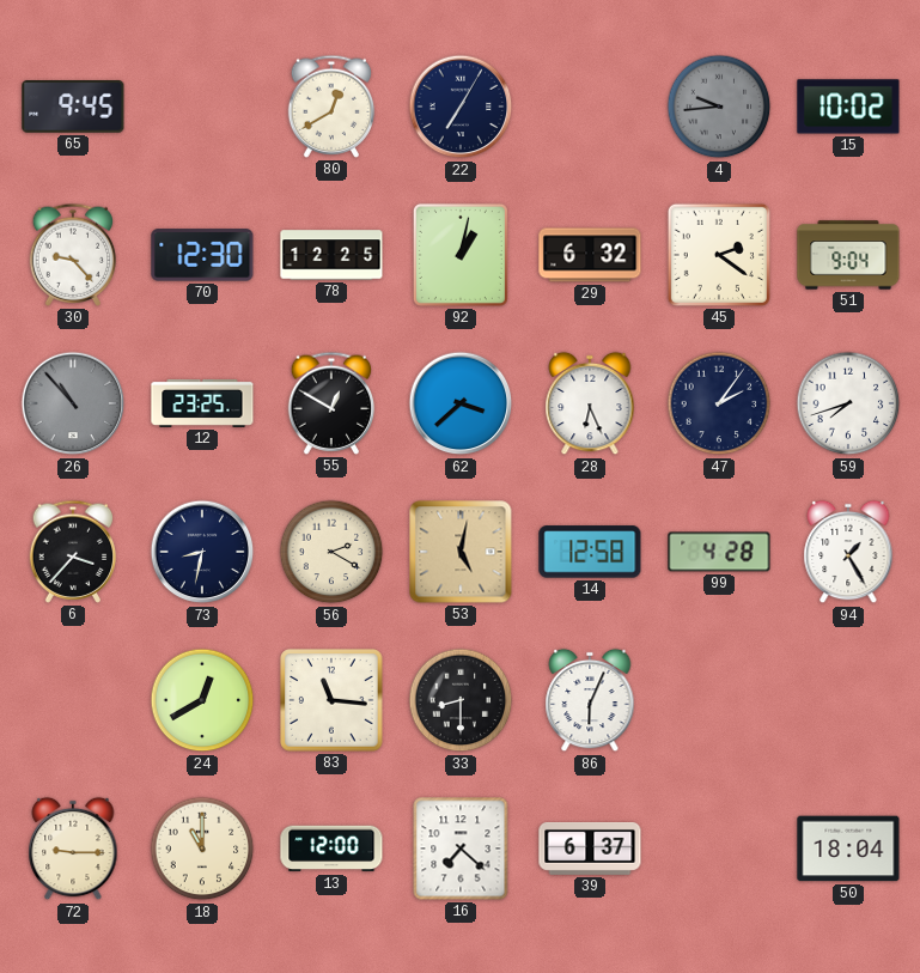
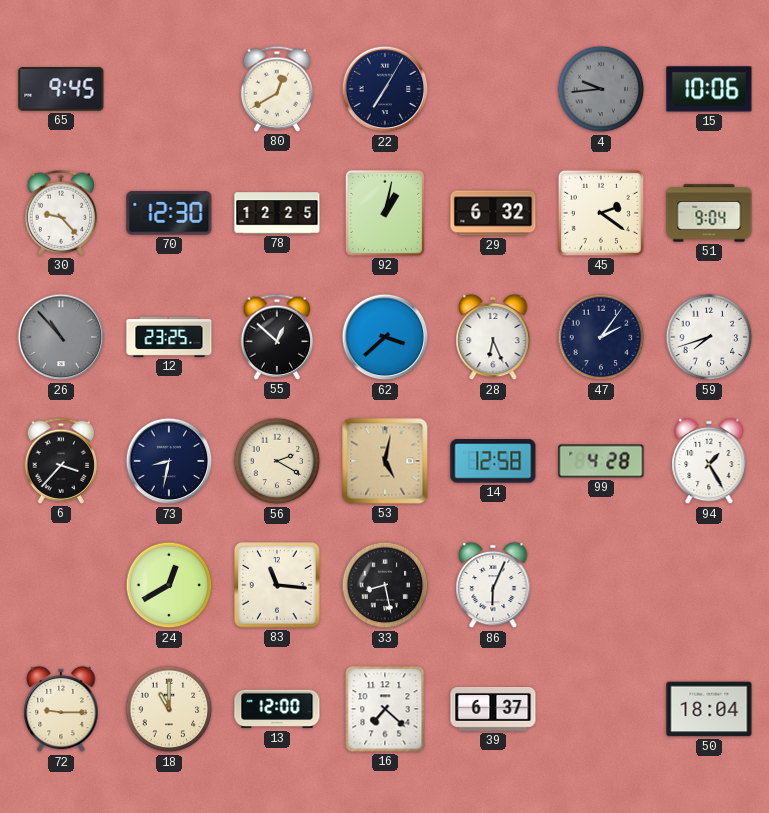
15: 10:02 -> 10:06
55: 12:50 -> 12:52
33: 8:30 -> 8:28
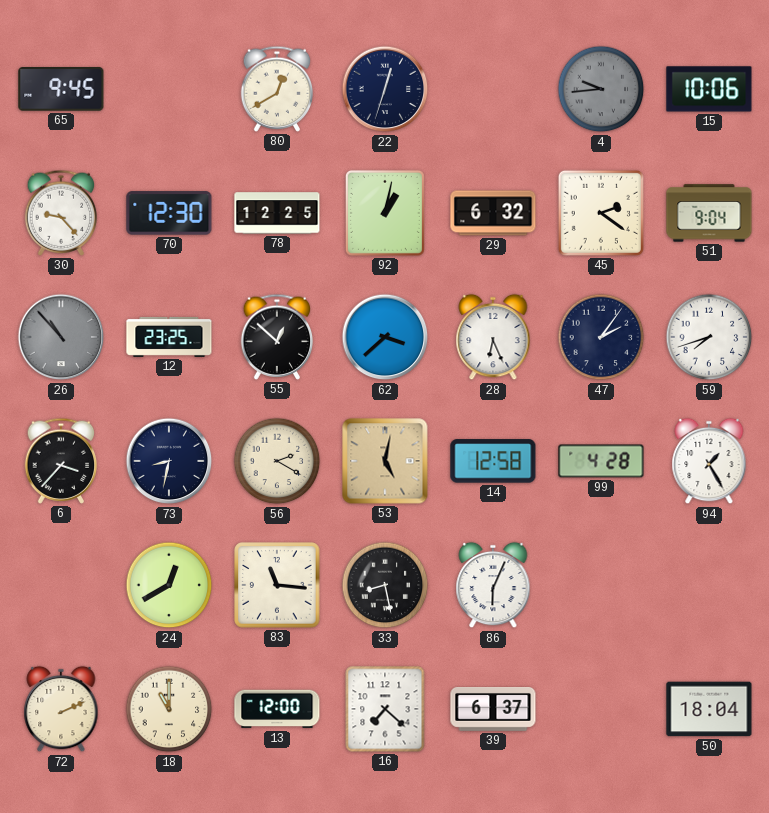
22: 7:05 -> 12:33
72: 9:15 -> 2:11
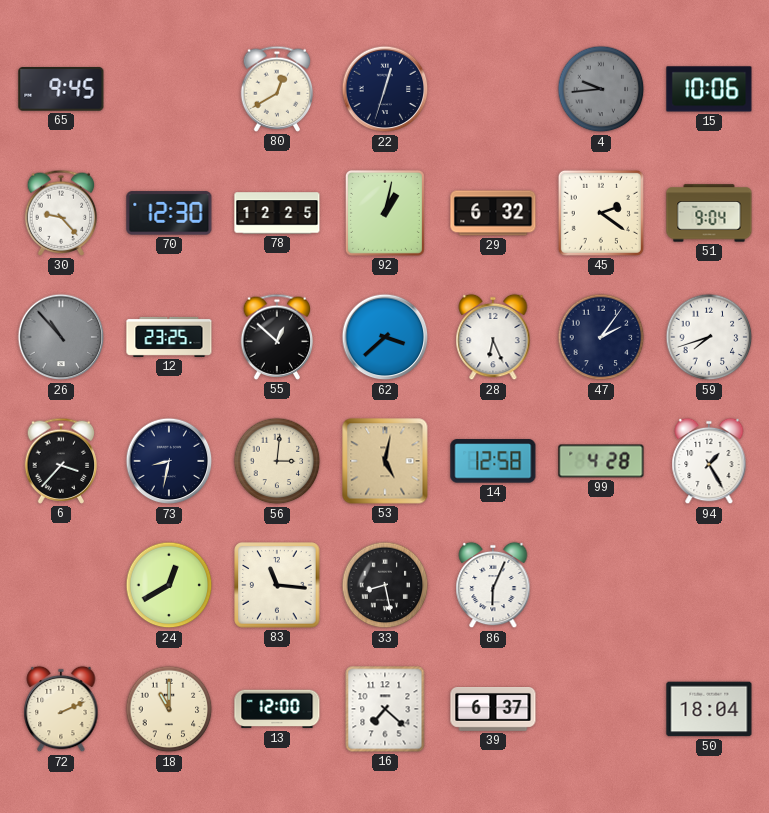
56: 2:20 -> 3:01
